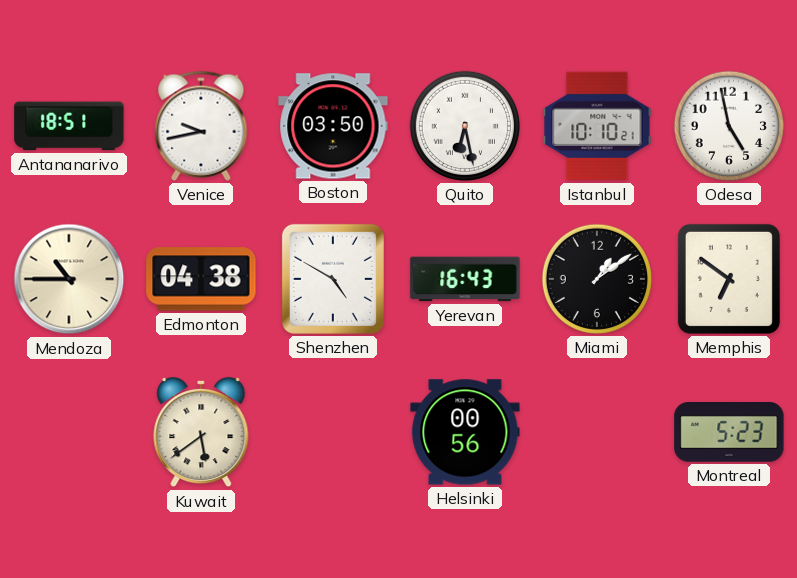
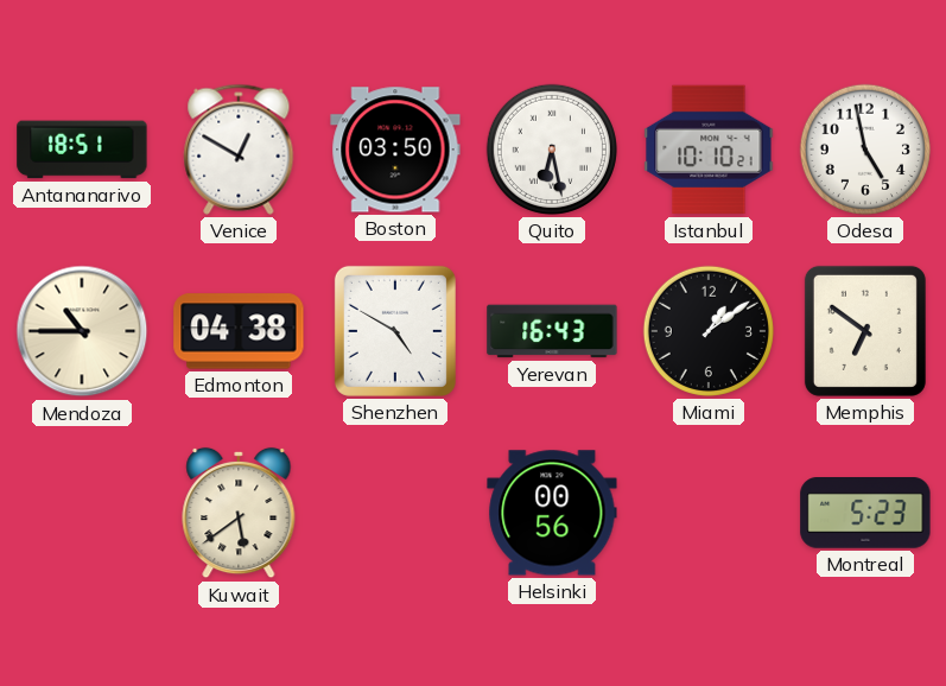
Venice: 9:43 -> 12:50
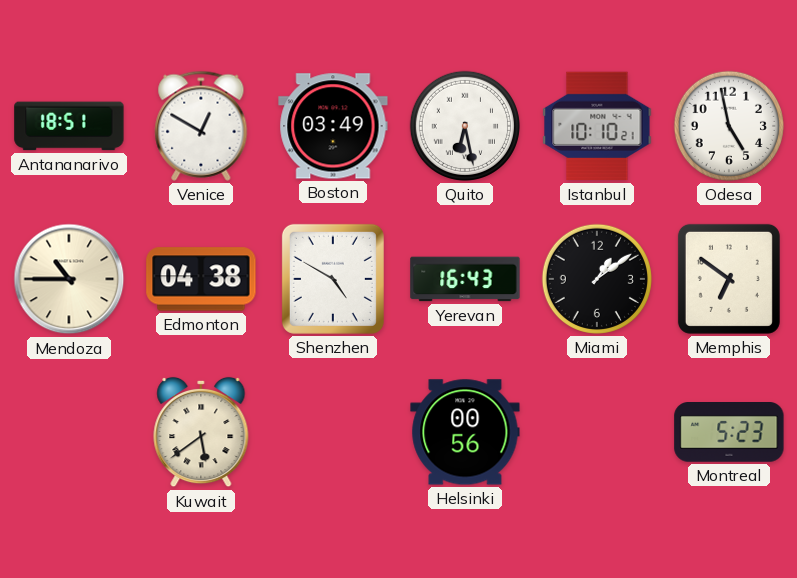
Boston: 03:50 -> 03:49
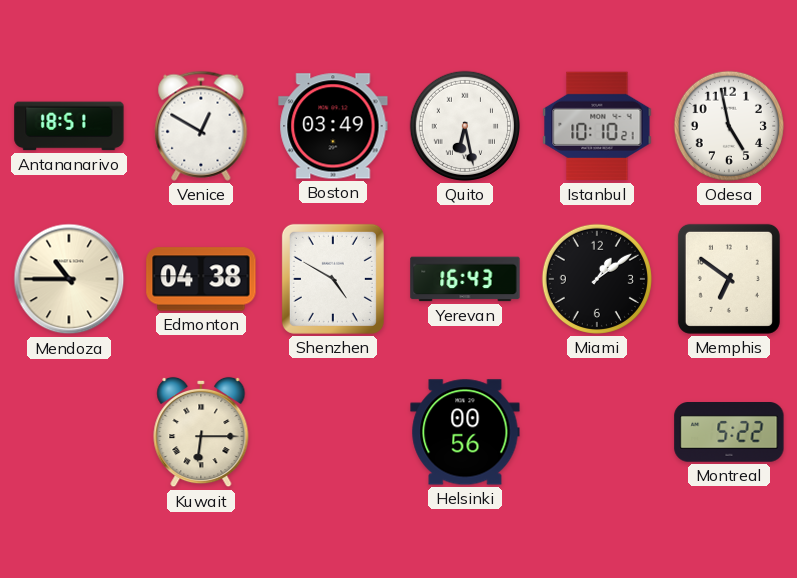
Kuwait: 5:39 -> 6:15
Montreal: 5:23 -> 5:22
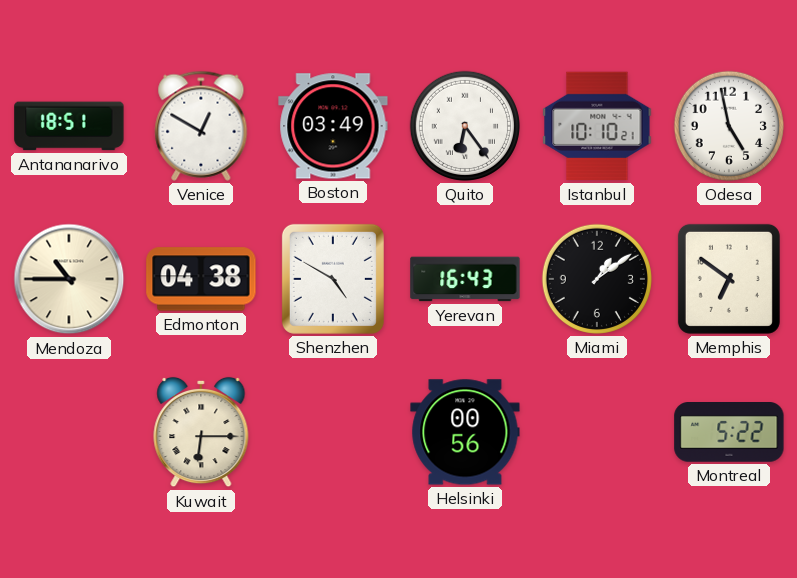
Quito: 6:28 -> 6:24
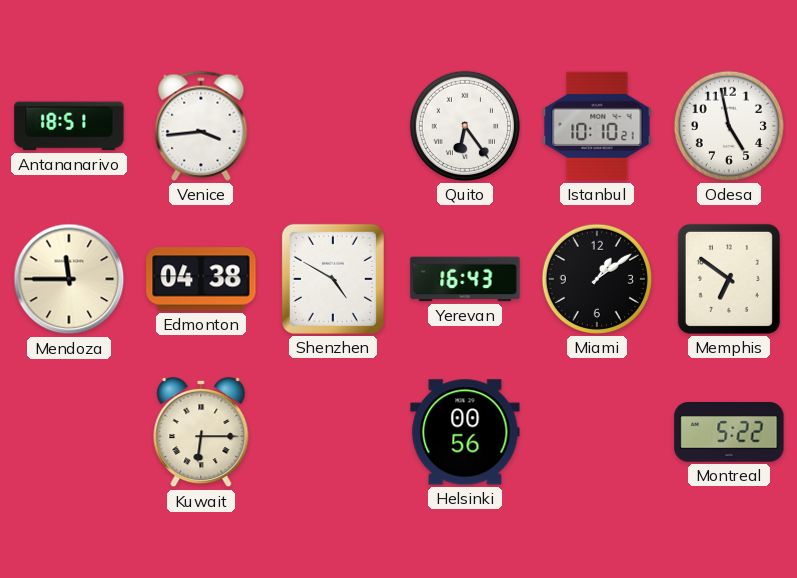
Venice: 12:50 -> 3:44
Boston: 03:49 -> none
Mendoza: 10:45 -> 11:45
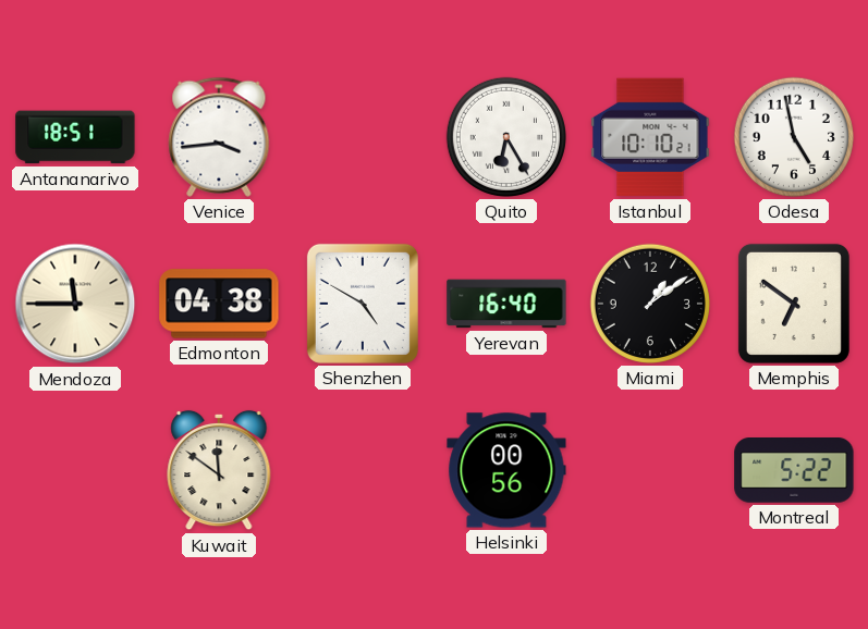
Quito: 6:24 -> 6:25
Yerevan: 16:43 -> 16:40
Kuwait: 6:15 -> 11:51
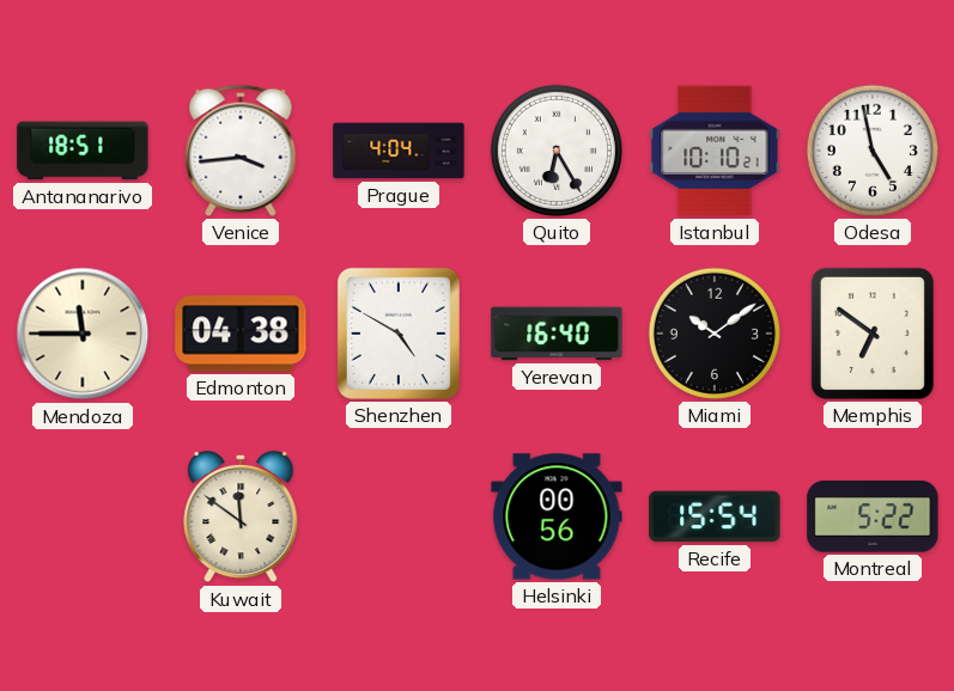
Prague: none -> 4:04
Miami: 1:09 -> 10:09
Recife: none -> 15:54
